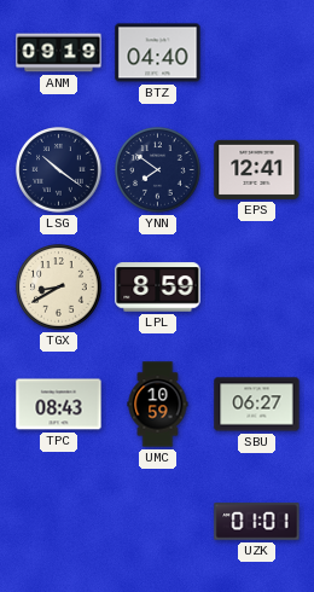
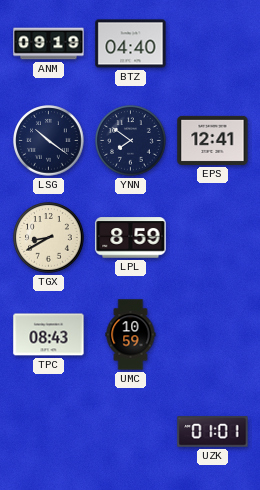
SBU: 06:27 -> none
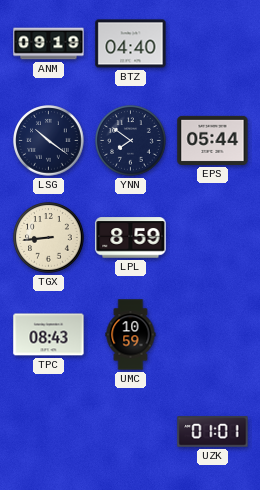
EPS: 12:41 -> 05:44
TGX: 8:40 -> 8:44
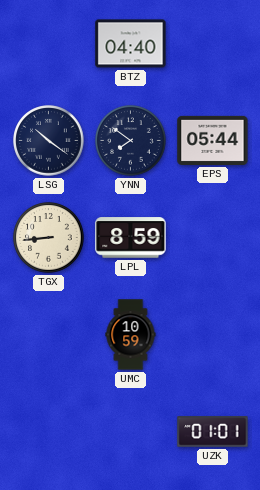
ANM: 09:19 -> none
TPC: 08:43 -> none
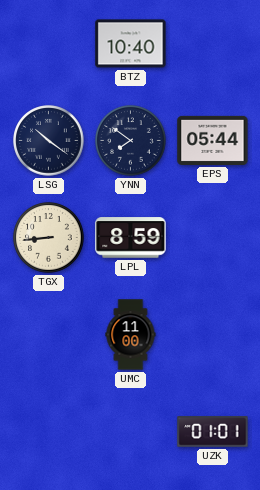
BTZ: 04:40 -> 10:40
UMC: 10:59 -> 11:00
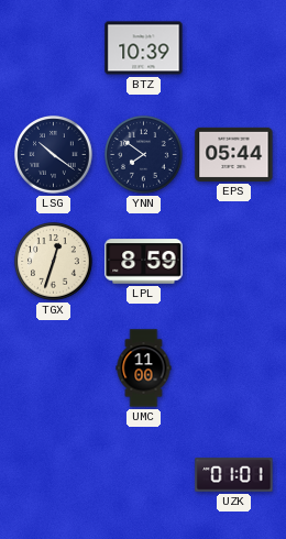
BTZ: 10:40 -> 10:39
TGX: 8:44 -> 12:33
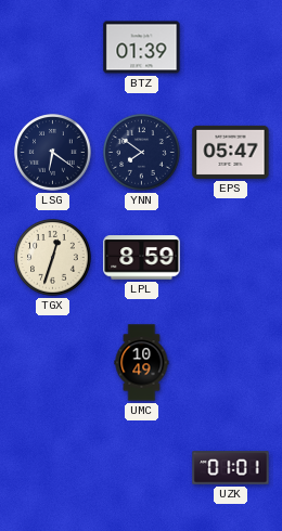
BTZ: 10:39 -> 01:39
LSG: 10:21 -> 6:21
EPS: 05:44 -> 05:47
UMC: 11:00 -> 10:49
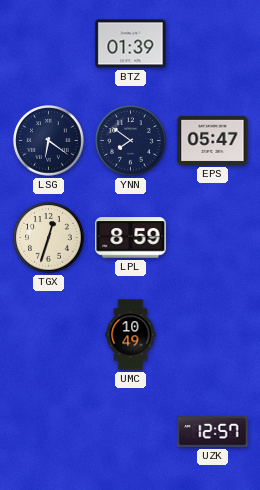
UZK: 01:01 -> 12:57
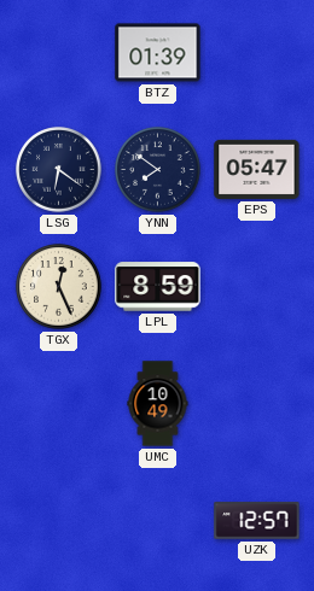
TGX: 12:33 -> 12:26
